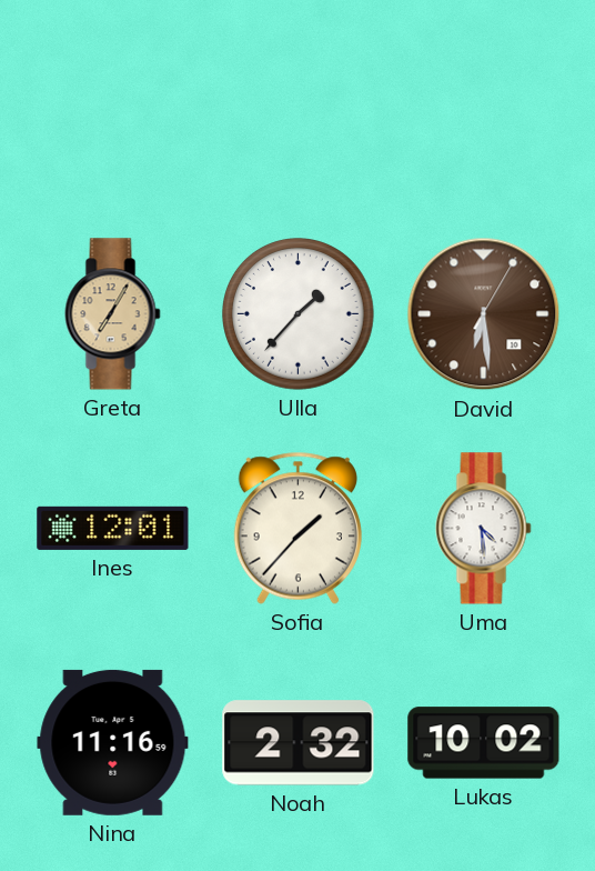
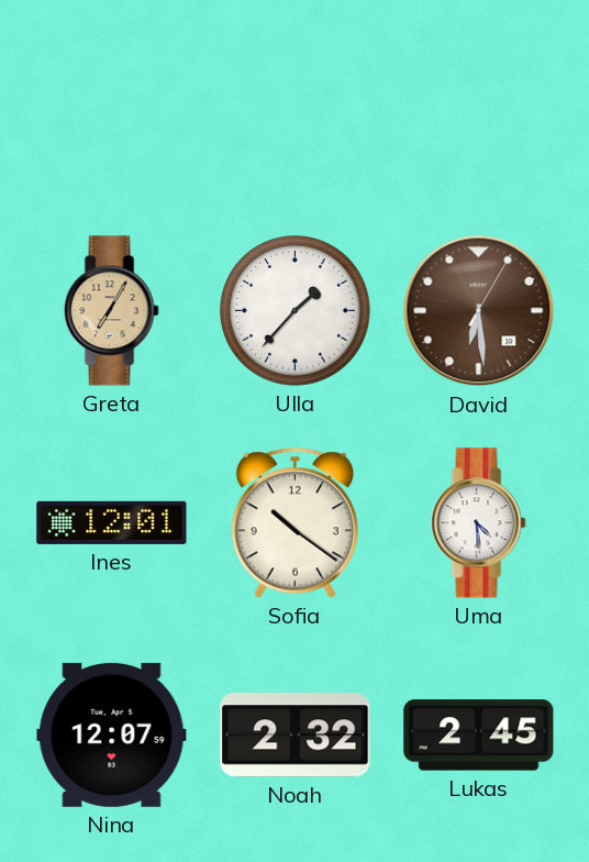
Sofia: 1:37 -> 10:21
Nina: 11:16 -> 12:07
Lukas: 10:02 -> 2:45
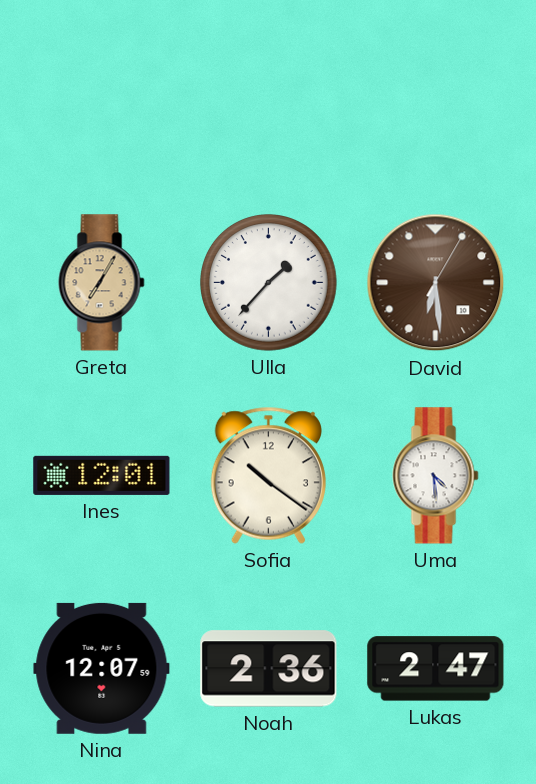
Noah: 2:32 -> 2:36
Lukas: 2:45 -> 2:47
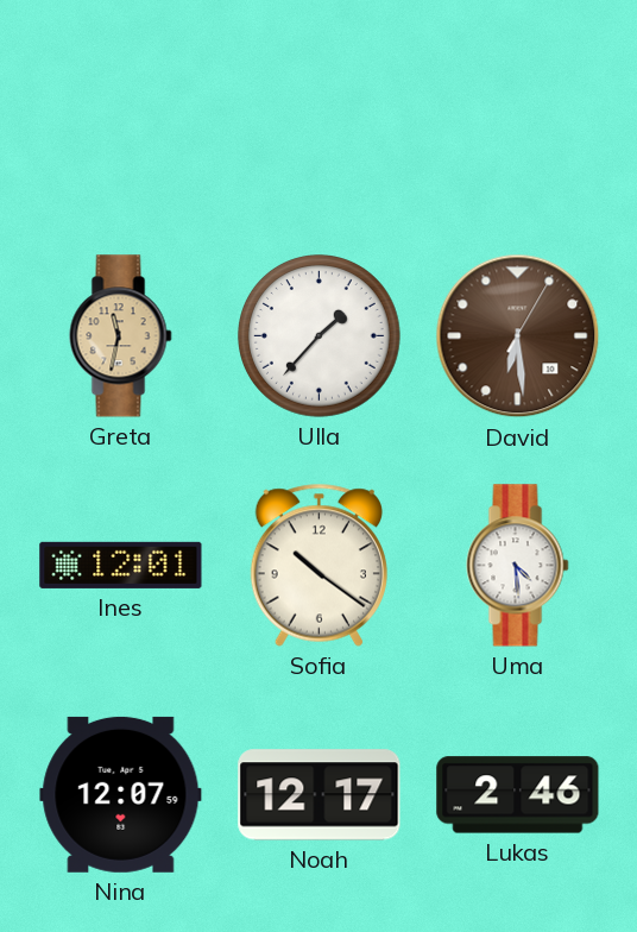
Greta: 7:05 -> 11:32
Noah: 2:36 -> 12:17
Lukas: 2:47 -> 2:46
